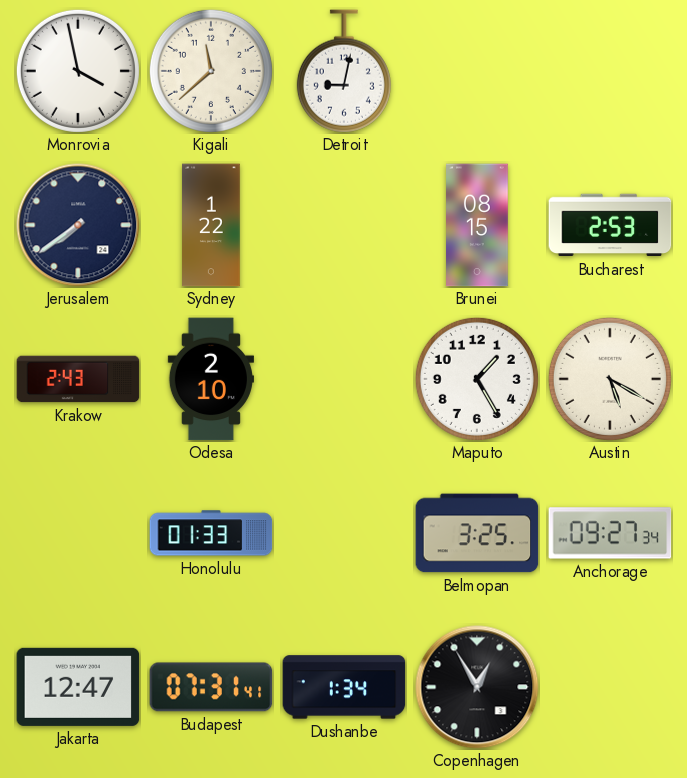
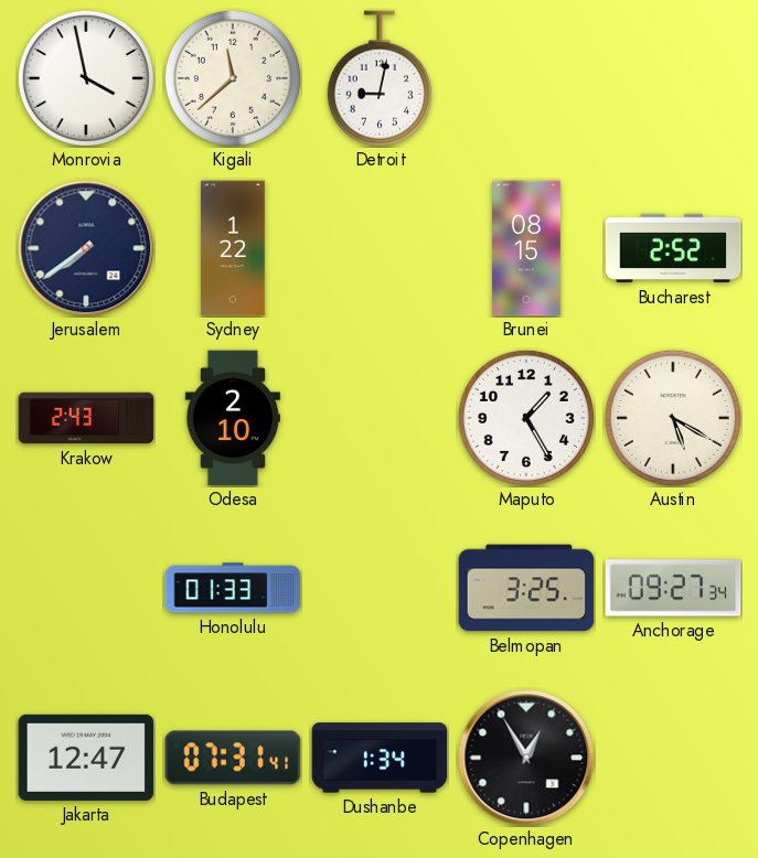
Bucharest: 2:53 -> 2:52
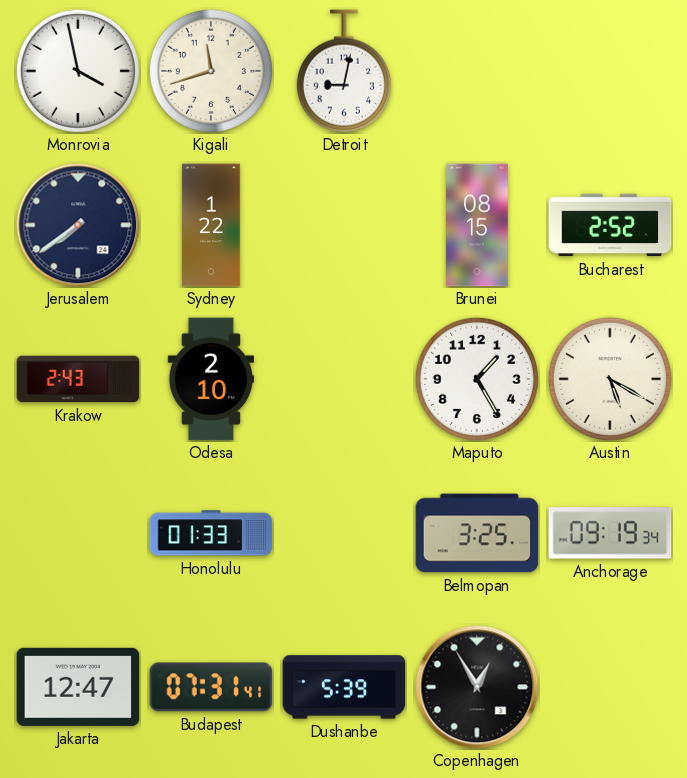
Kigali: 11:38 -> 11:42
Anchorage: 09:27 -> 09:19
Dushanbe: 1:34 -> 5:39
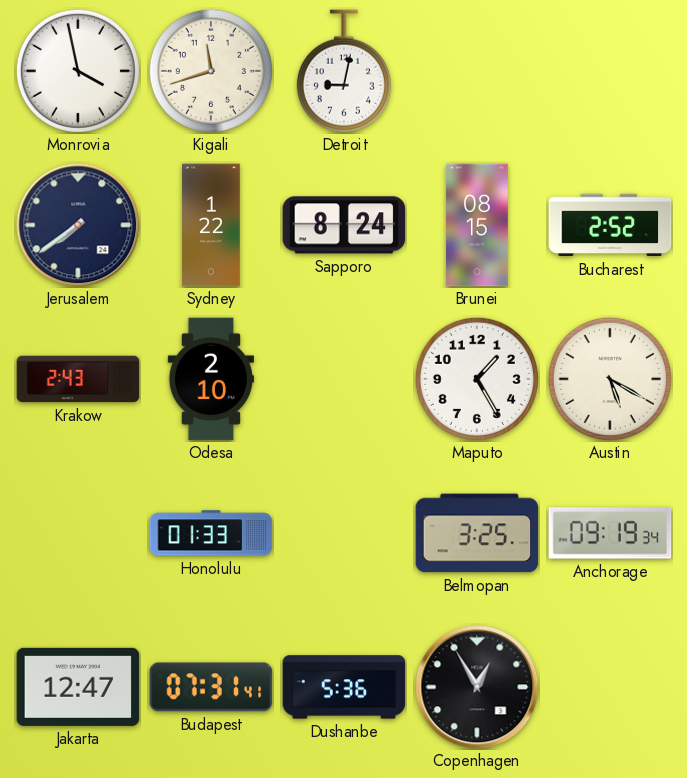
Sapporo: none -> 8:24
Dushanbe: 5:39 -> 5:36
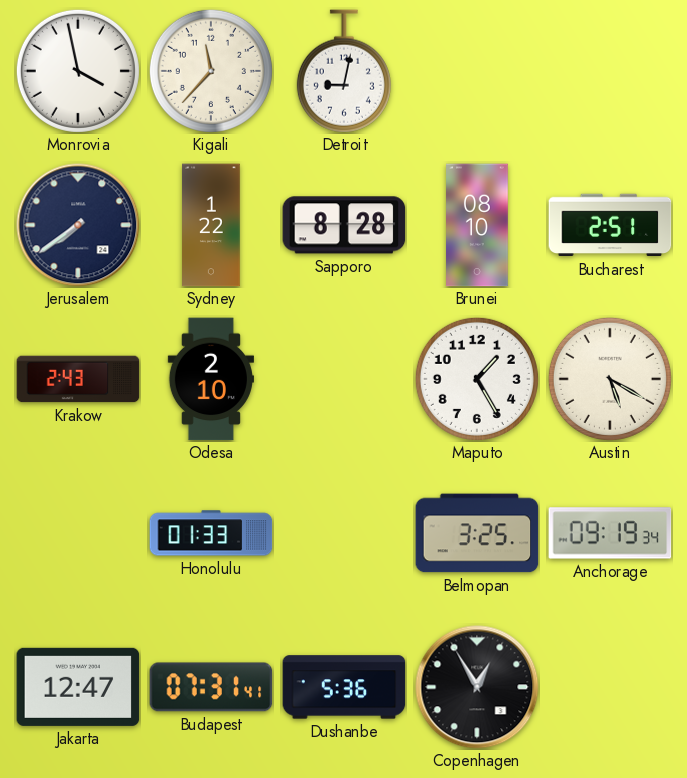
Kigali: 11:42 -> 11:37
Sapporo: 8:24 -> 8:28
Brunei: 08:15 -> 08:10
Bucharest: 2:52 -> 2:51
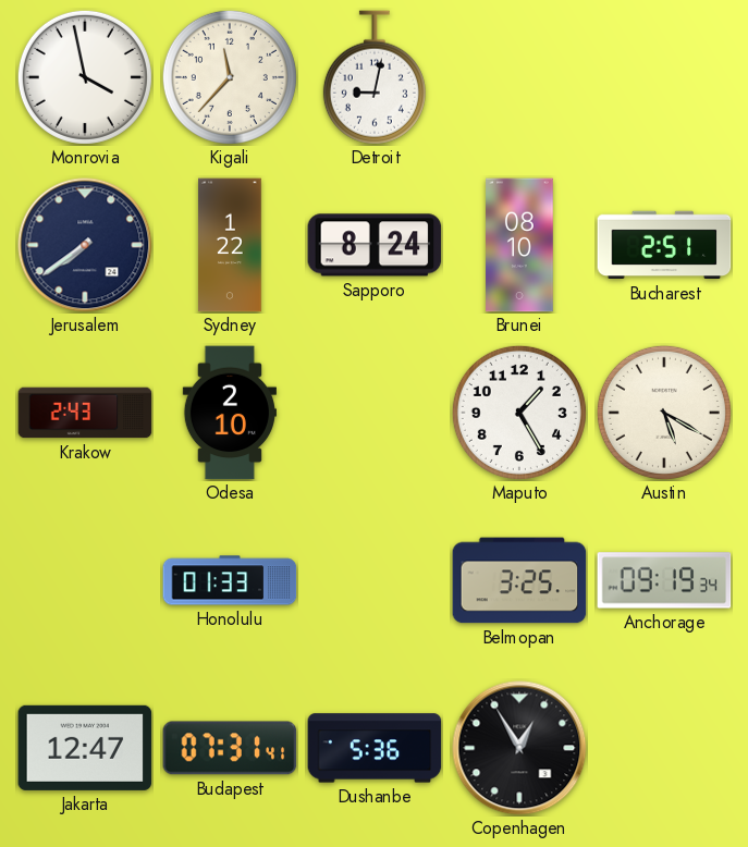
Sapporo: 8:28 -> 8:24
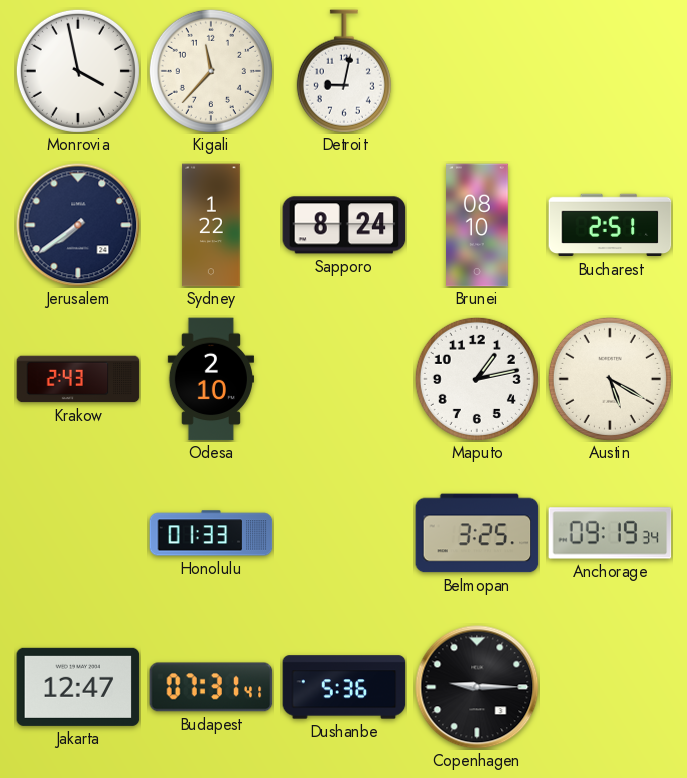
Maputo: 1:25 -> 1:13
Copenhagen: 12:55 -> 9:15
